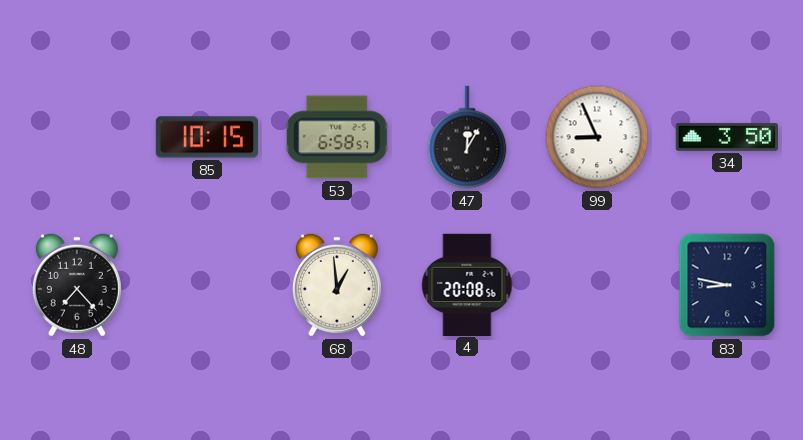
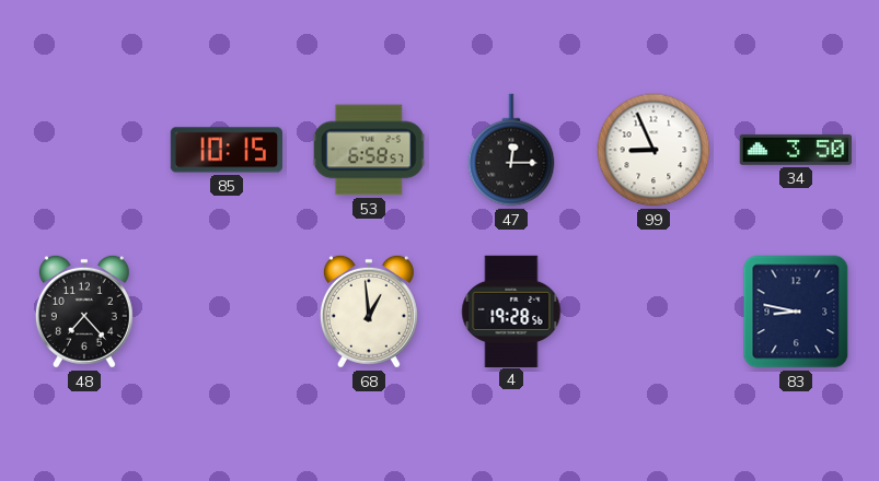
47: 12:05 -> 12:15
4: 20:08 -> 19:28
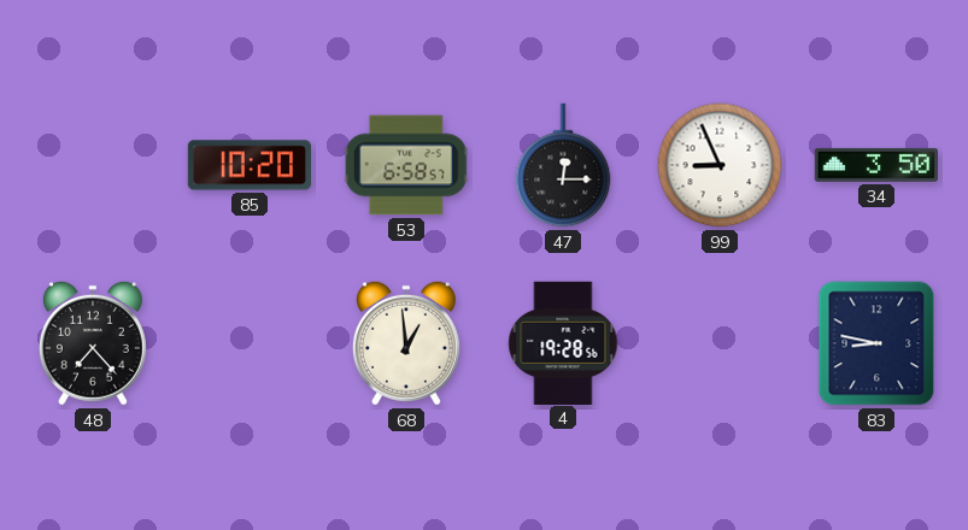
85: 10:15 -> 10:20
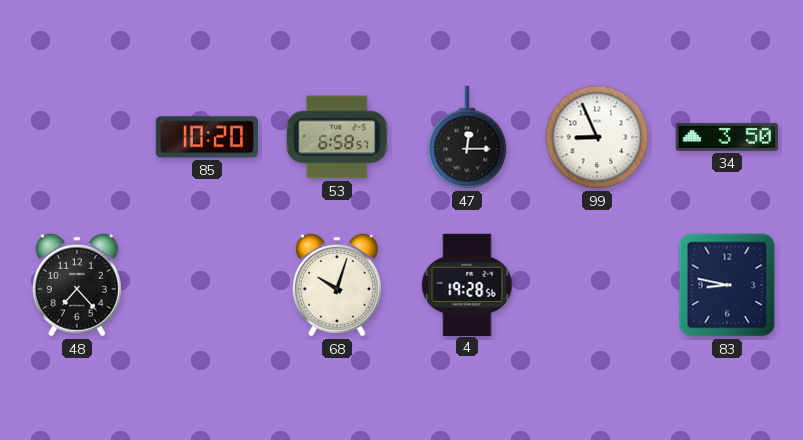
68: 12:59 -> 10:03
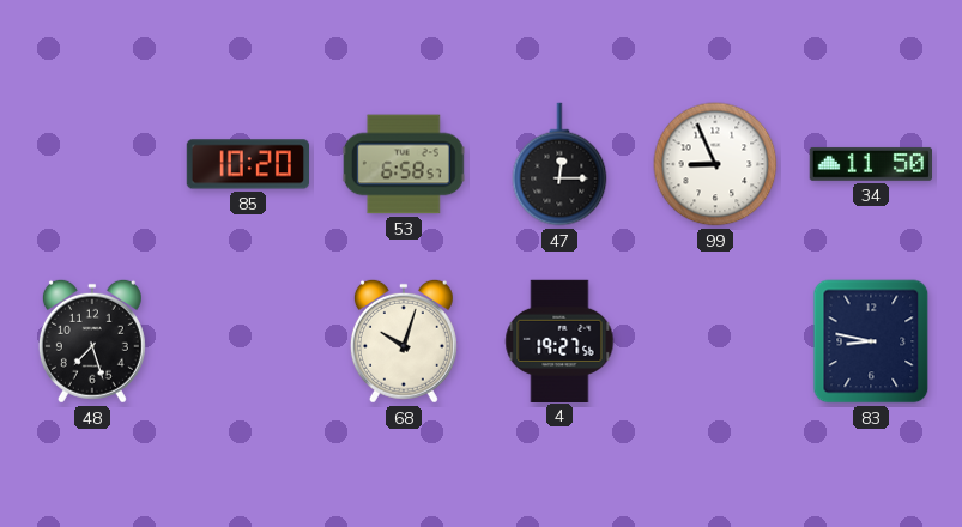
34: 3:50 -> 11:50
48: 7:23 -> 7:27
4: 19:28 -> 19:27
